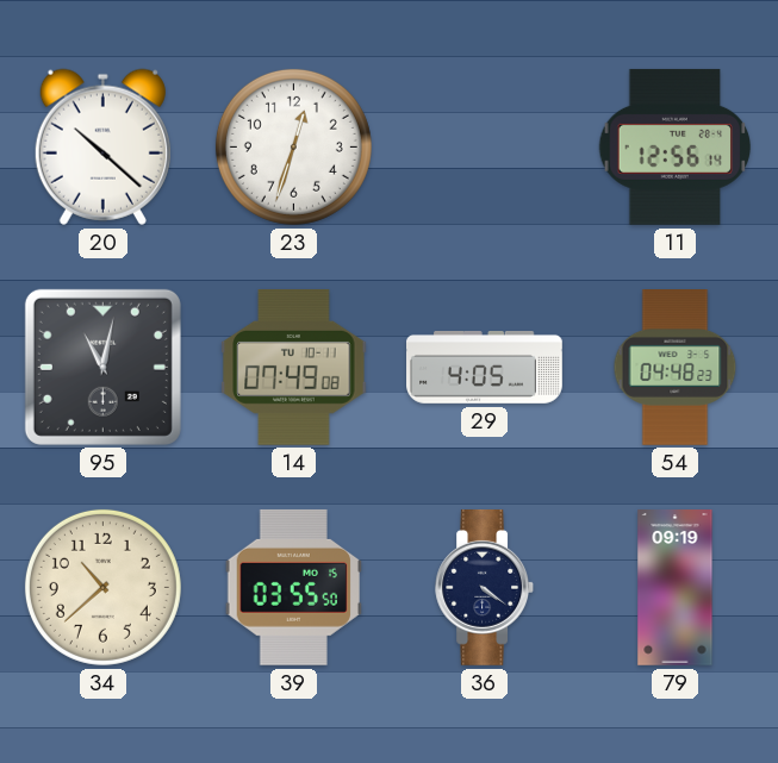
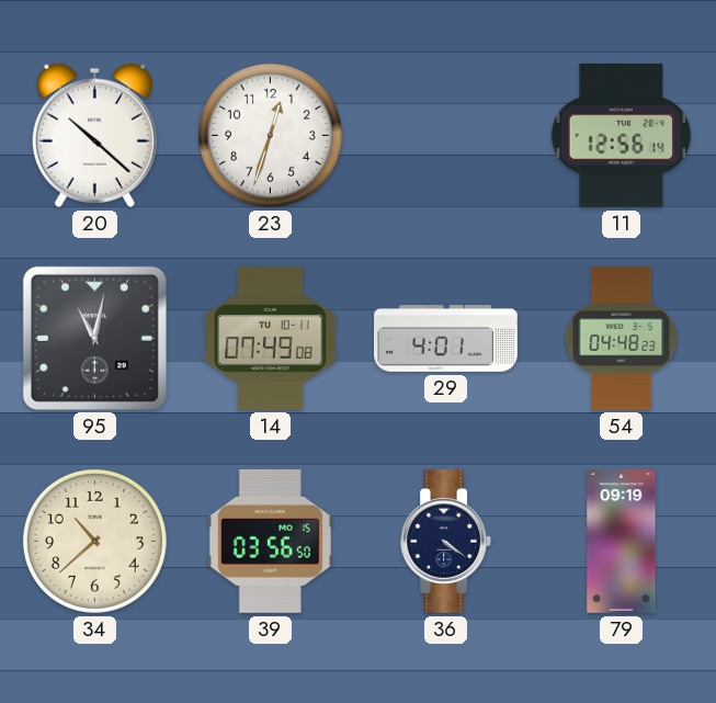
29: 4:05 -> 4:01
39: 03:55 -> 03:56
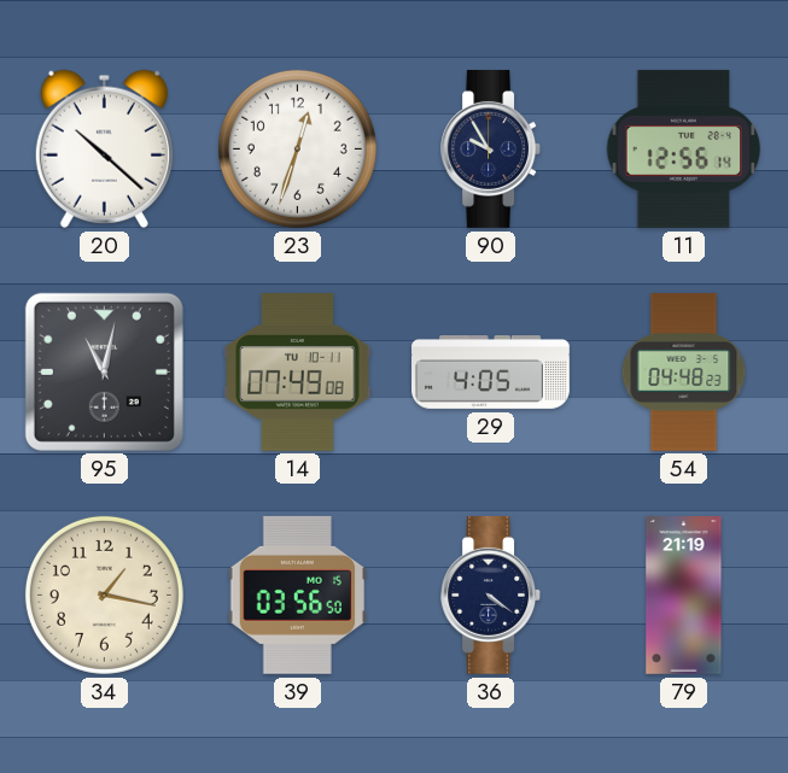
90: none -> 9:55
29: 4:01 -> 4:05
34: 10:38 -> 1:17
79: 09:19 -> 21:19
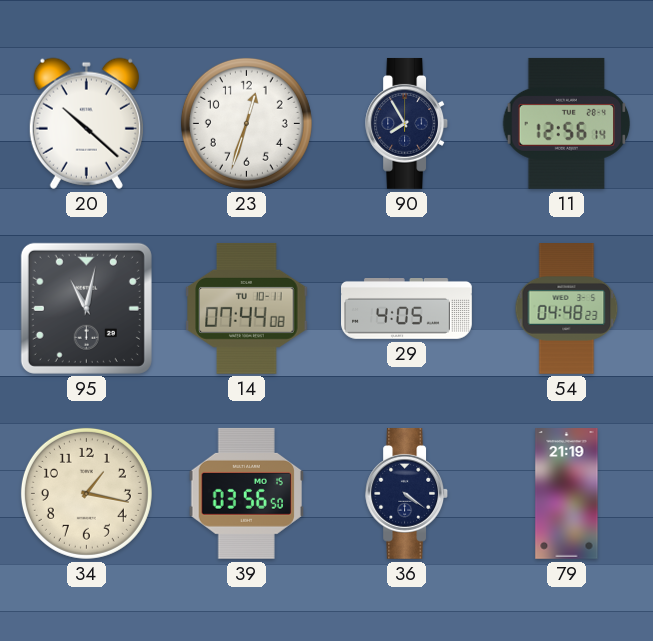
90: 9:55 -> 7:55
14: 07:49 -> 07:44
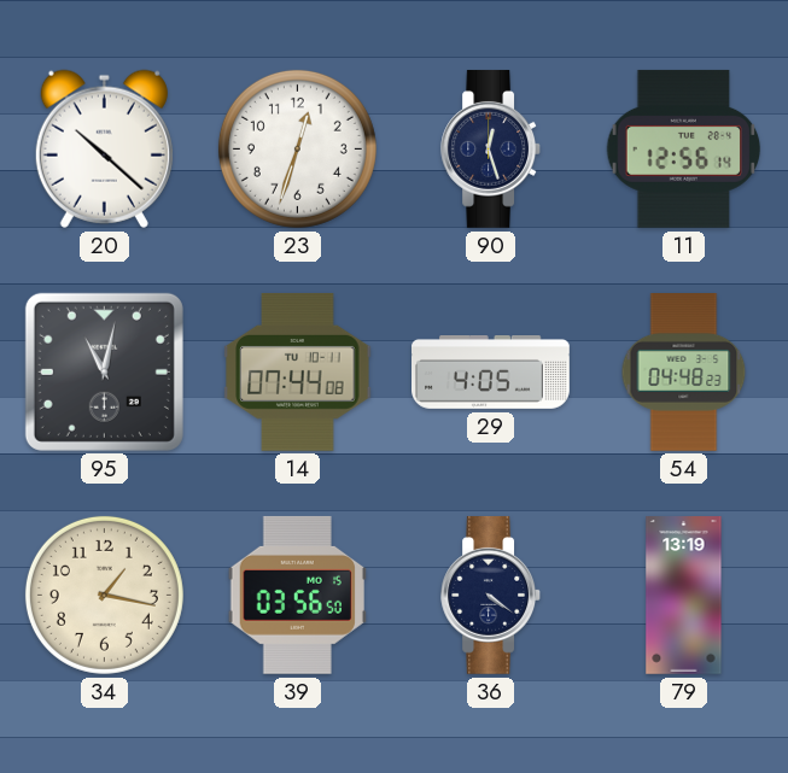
90: 7:55 -> 12:27
79: 21:19 -> 13:19
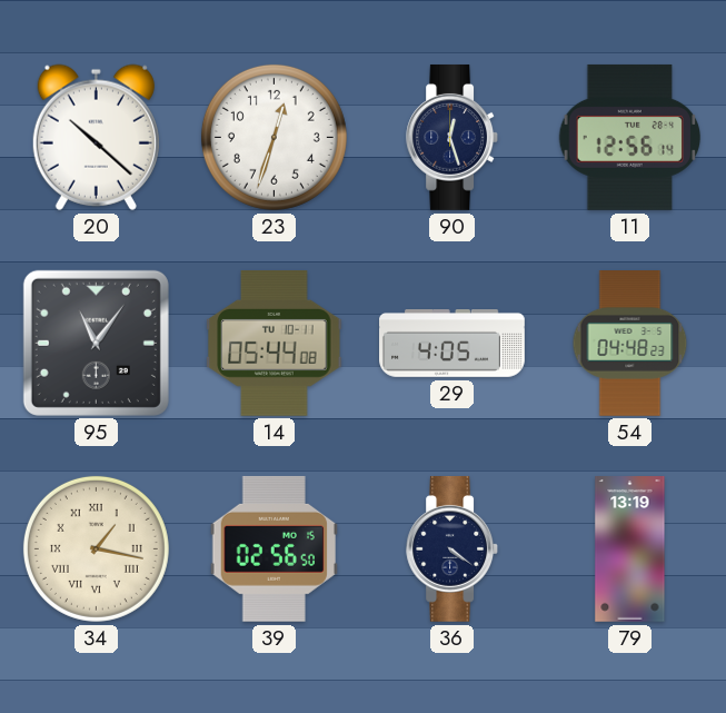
95: 11:02 -> 11:06
14: 07:44 -> 05:44
34 numerals: Arabic -> Roman
39: 03:56 -> 02:56
